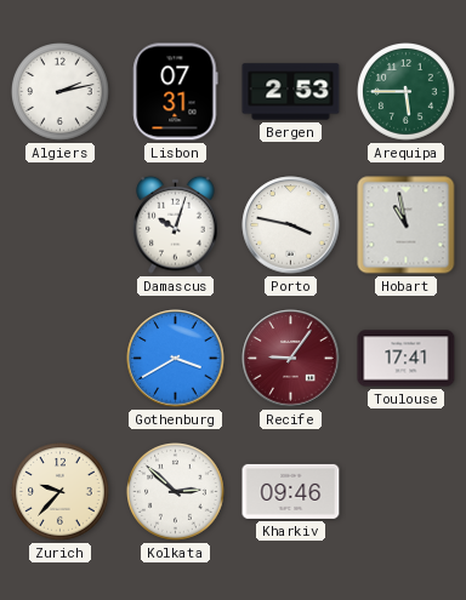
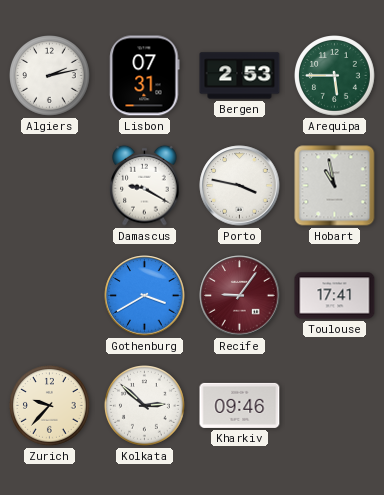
Damascus: 10:03 -> 9:20
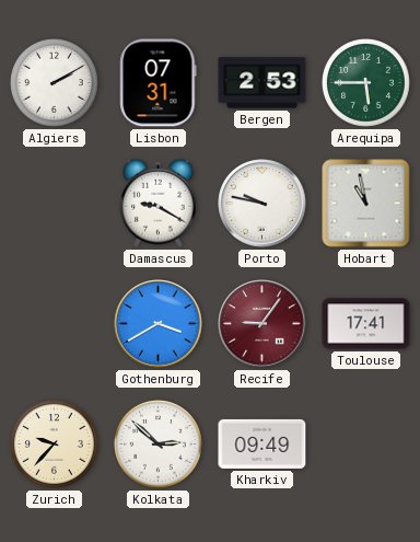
Algiers: 2:13 -> 2:10
Porto: 3:47 -> 9:47
Kharkiv: 09:46 -> 09:49
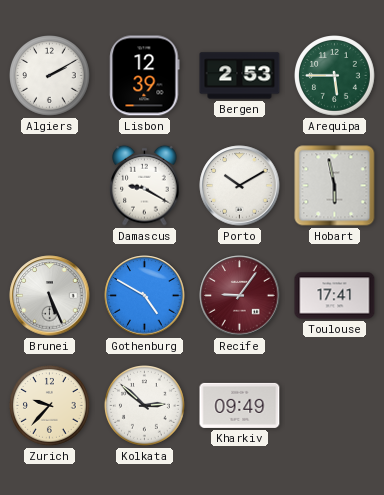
Lisbon: 07:31 -> 12:39
Porto: 9:47 -> 10:10
Hobart: 10:58 -> 5:58
Brunei: none -> 5:26
Gothenburg: 3:40 -> 4:50
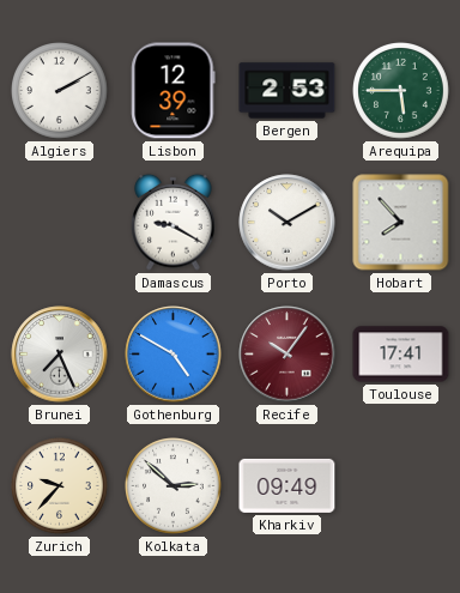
Hobart: 5:58 -> 7:53
Brunei: 5:26 -> 7:26
Recife: 9:06 -> 10:06
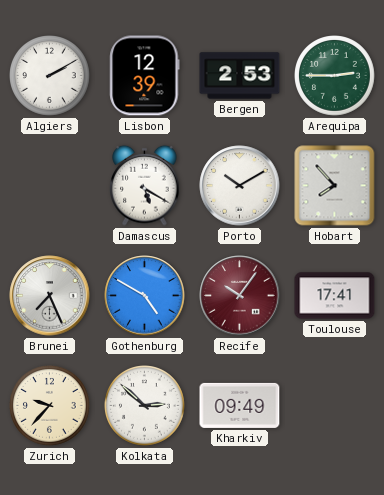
Arequipa: 5:45 -> 2:45
Damascus: 9:20 -> 5:20
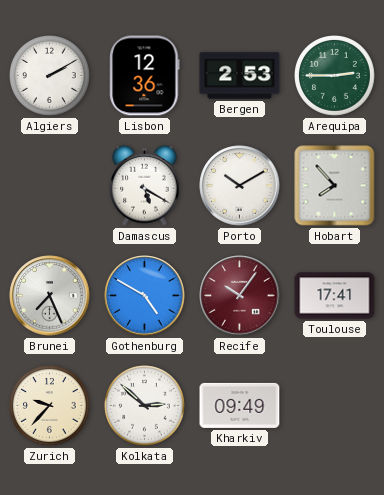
Lisbon: 12:39 -> 12:36
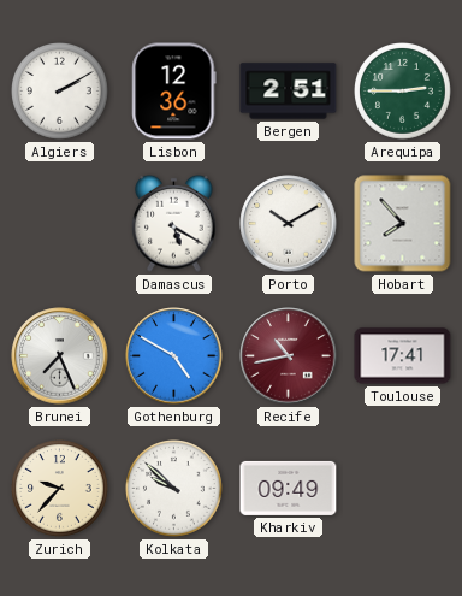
Bergen: 2:53 -> 2:51
Recife: 10:06 -> 10:43
Kolkata: 2:52 -> 9:52
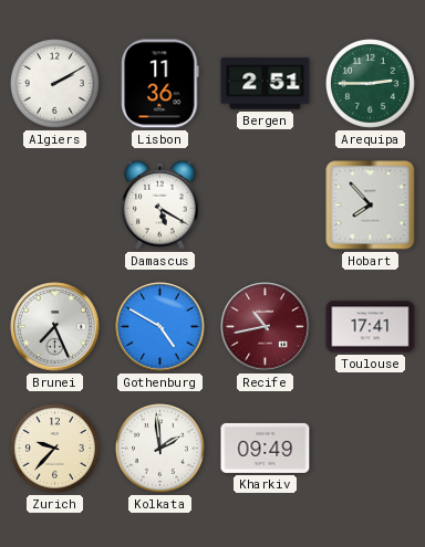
Lisbon: 12:36 -> 11:36
Porto: 10:10 -> none
Kolkata: 9:52 -> 1:59
